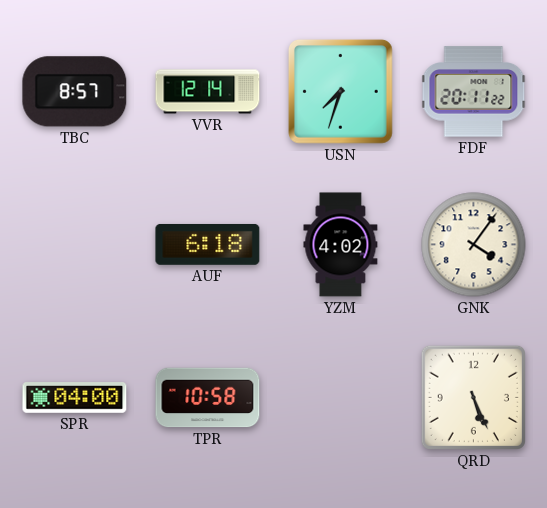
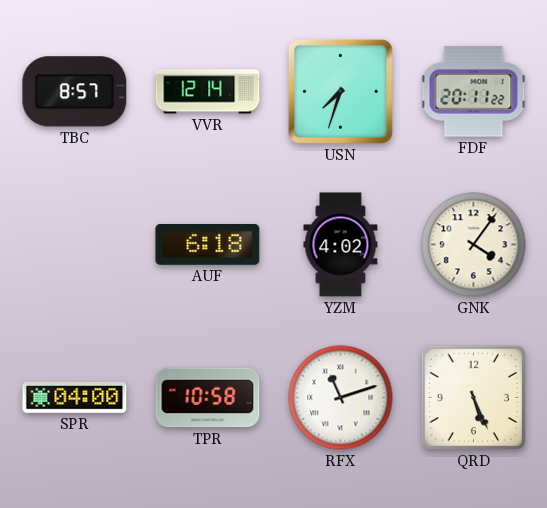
RFX: none -> 11:12
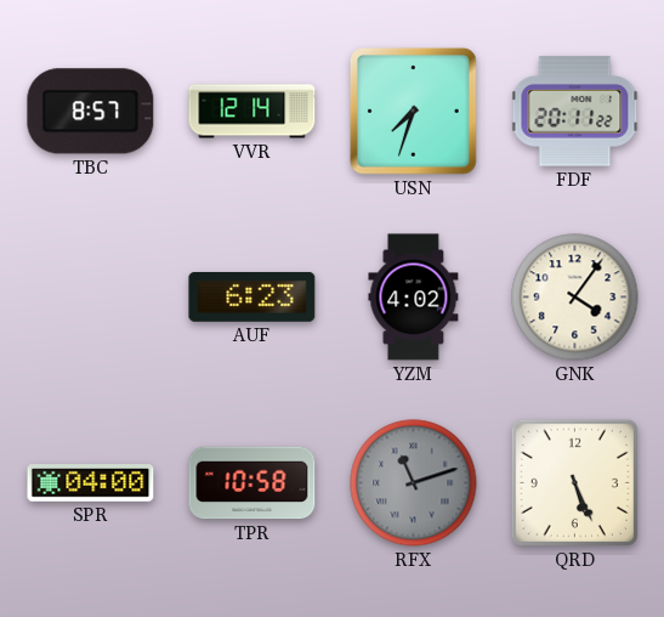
AUF: 6:18 -> 6:23
RFX dial: white -> grey
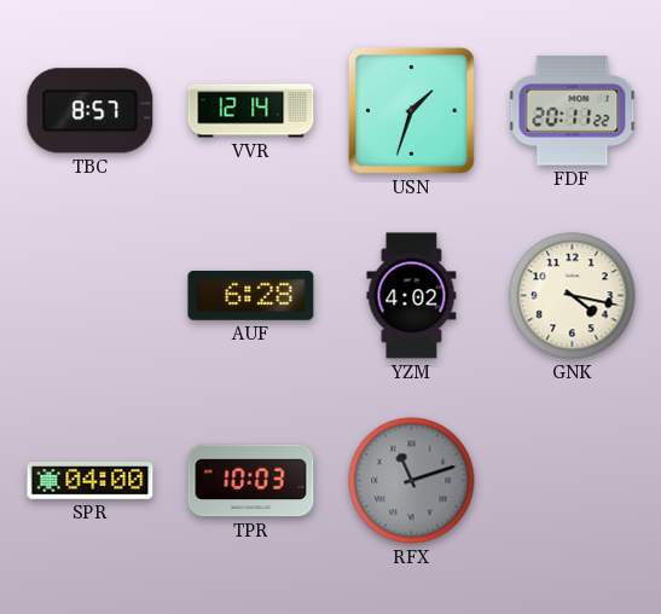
USN: 7:33 -> 1:33
AUF: 6:23 -> 6:28
GNK: 4:06 -> 4:17
TPR: 10:58 -> 10:03
QRD: 5:26 -> none
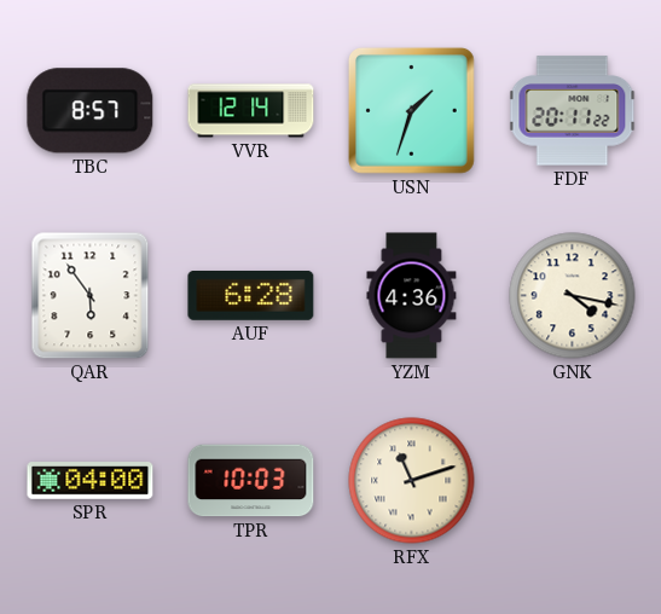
QAR: none -> 5:54
YZM: 4:02 -> 4:36
RFX dial: grey -> cream
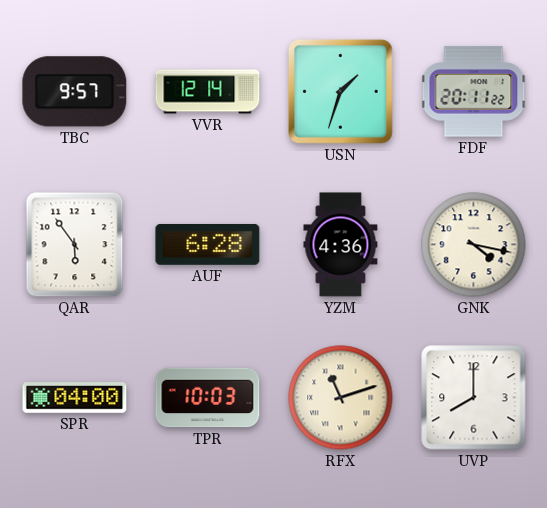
TBC: 8:57 -> 9:57
UVP: none -> 8:00
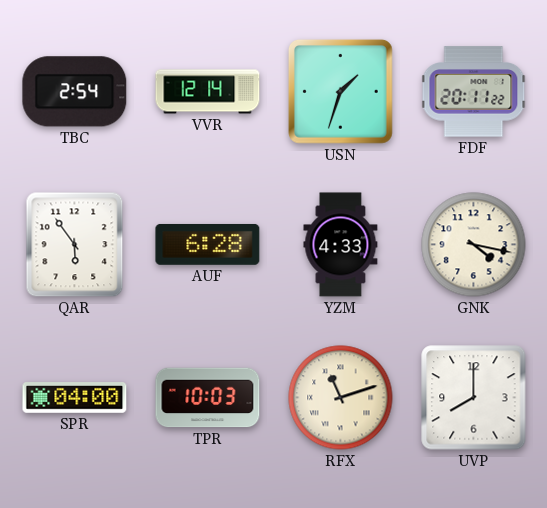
TBC: 9:57 -> 2:54
YZM: 4:36 -> 4:33
